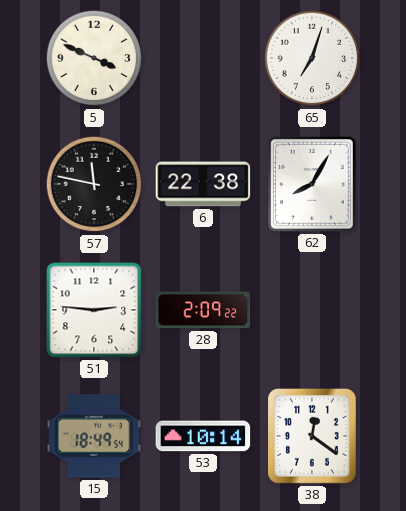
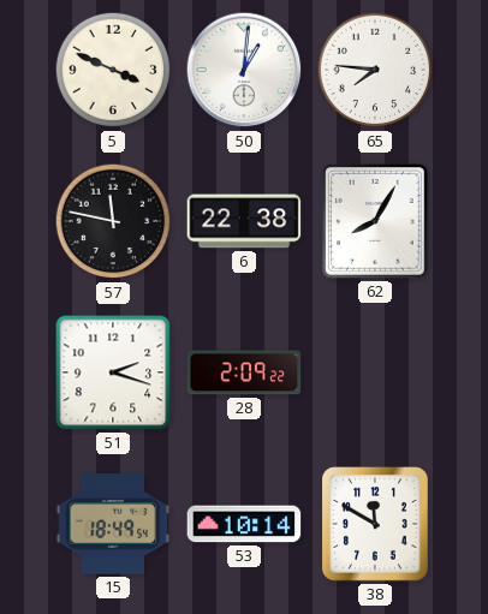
50: none -> 1:01
65: 7:03 -> 7:46
51: 2:46 -> 2:18
38: 12:21 -> 11:50
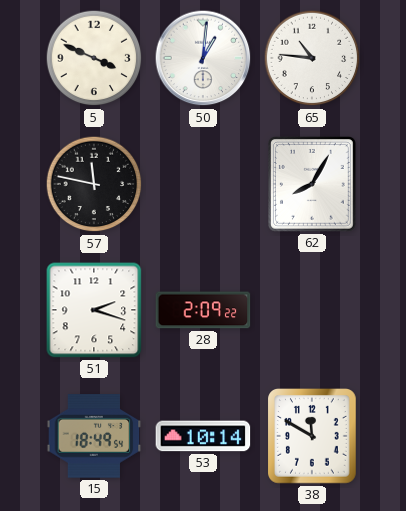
65: 7:46 -> 10:46
6: 22:38 -> none
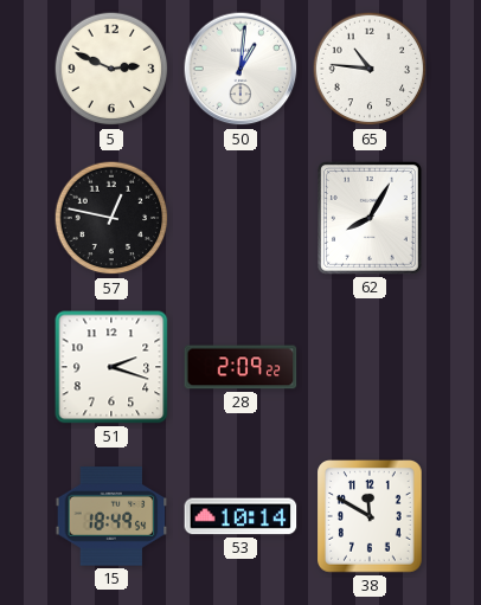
5: 3:49 -> 2:49
57: 11:47 -> 12:47
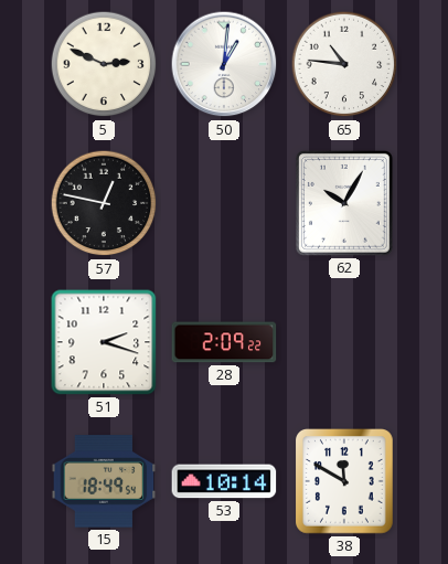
62: 8:05 -> 10:05
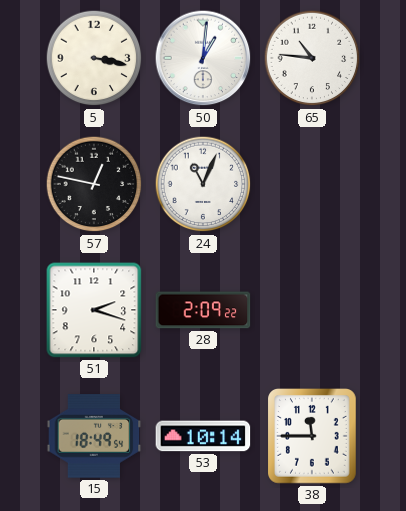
5: 2:49 -> 3:17
24: none -> 11:04
62: 10:05 -> none
38: 11:50 -> 11:45
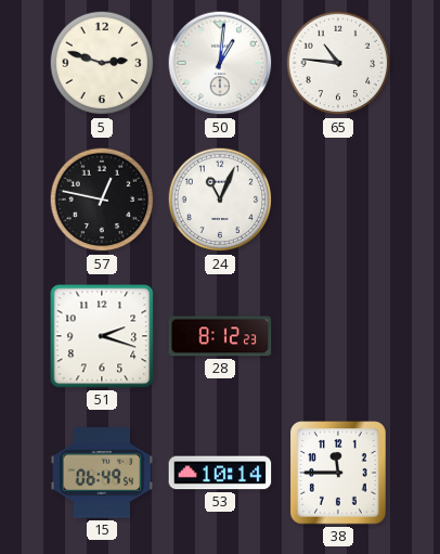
5: 3:17 -> 2:48
28: 2:09 -> 8:12
15: 18:49 -> 06:49
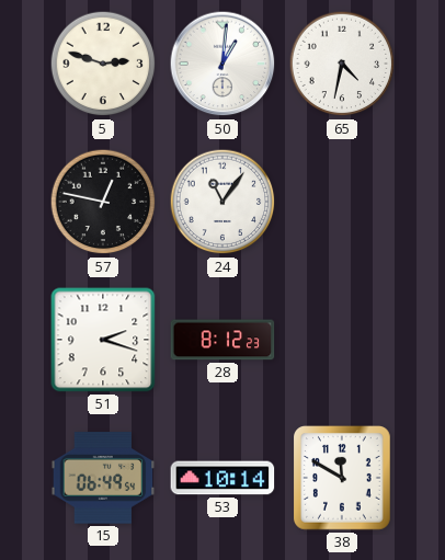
65: 10:46 -> 4:32
24: 11:04 -> 11:06
38: 11:45 -> 11:50
